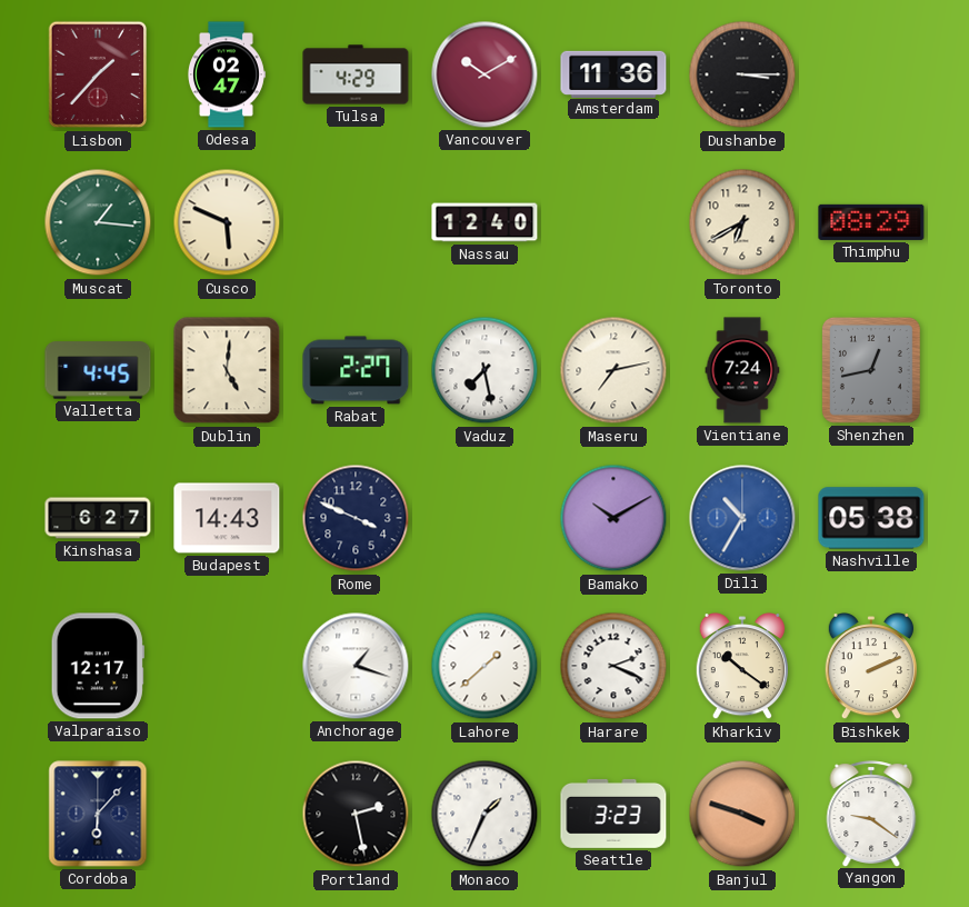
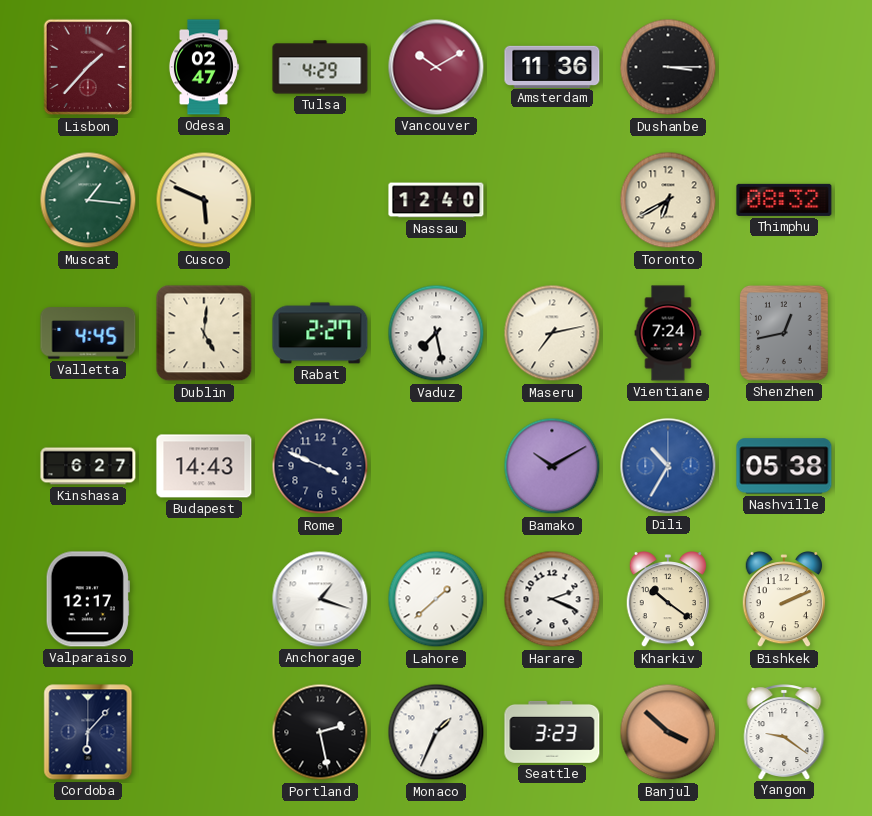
Thimphu: 08:29 -> 08:32
Banjul: 3:48 -> 3:52
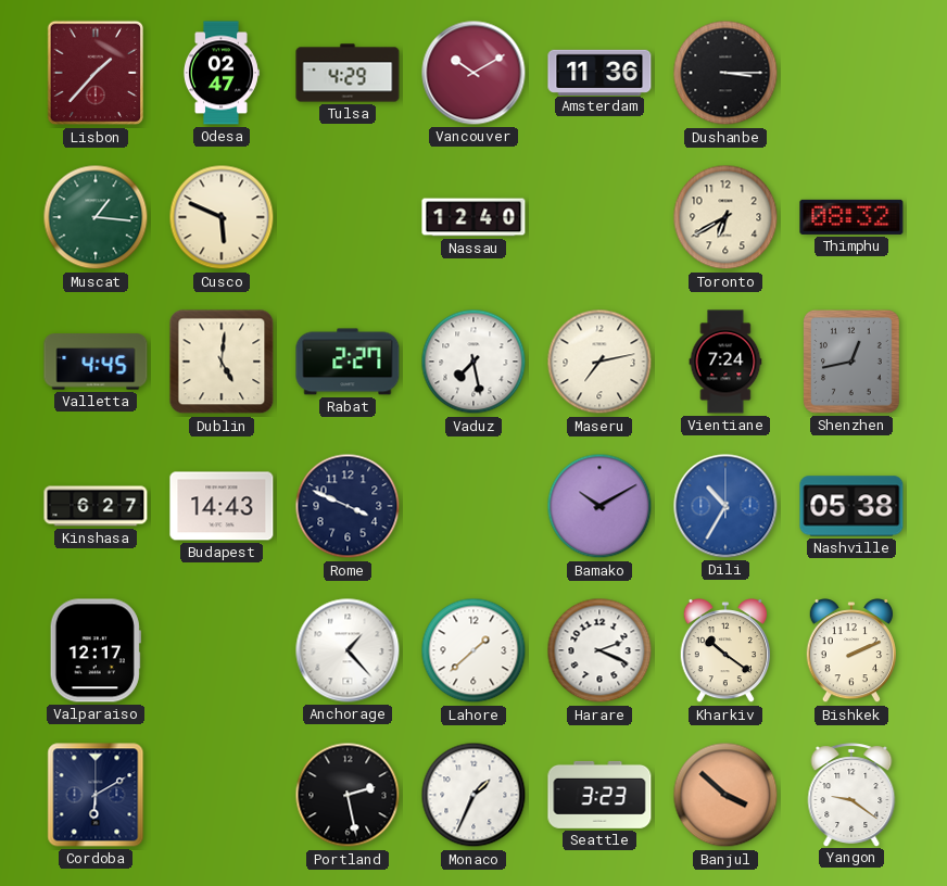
Anchorage: 1:18 -> 1:23
Cordoba: 6:07 -> 6:10
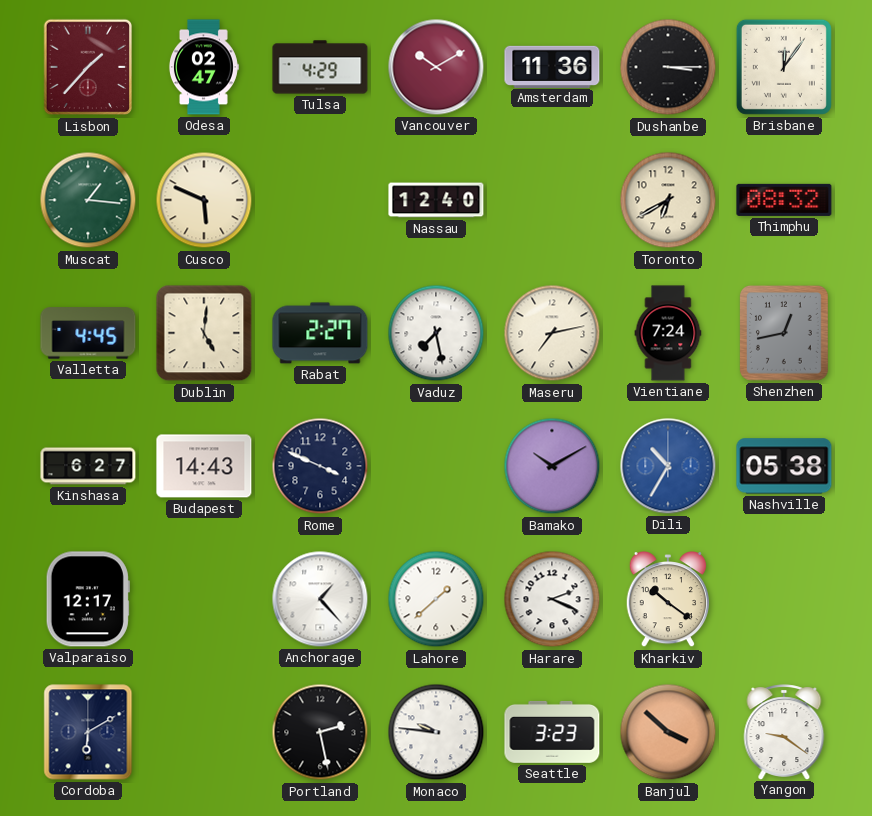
Brisbane: none -> 12:06
Bishkek: 2:11 -> none
Monaco: 1:34 -> 9:46
